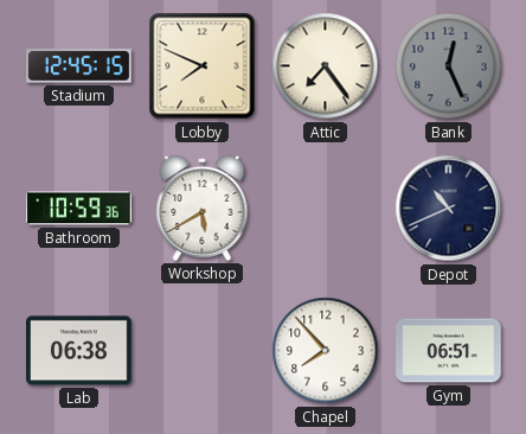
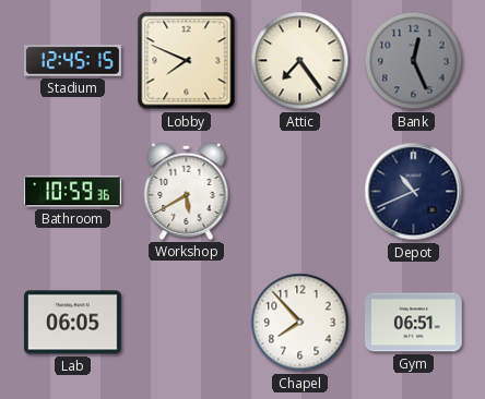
Lab: 06:38 -> 06:05
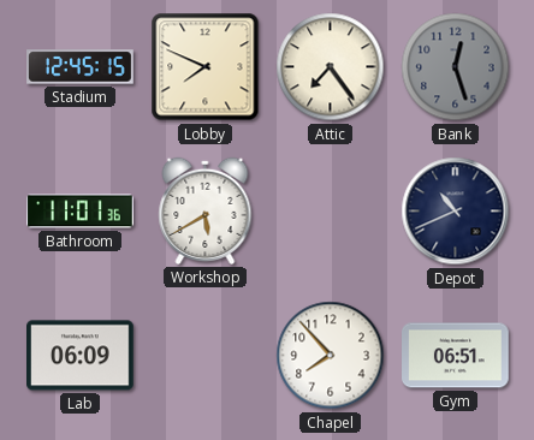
Bank: 12:26 -> 12:27
Bathroom: 10:59 -> 11:01
Lab: 06:05 -> 06:09
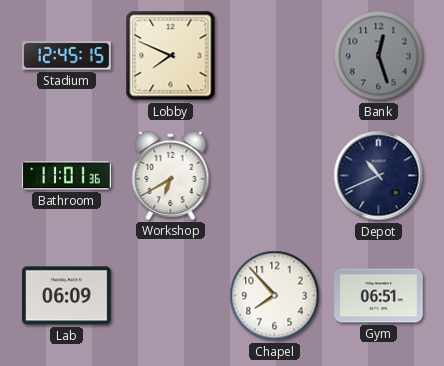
Attic: 7:24 -> none
Workshop: 5:40 -> 6:40
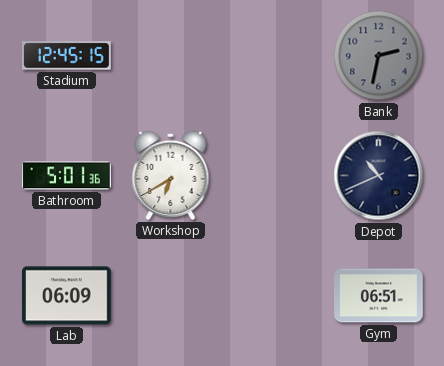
Lobby: 7:49 -> none
Bank: 12:27 -> 2:32
Bathroom: 11:01 -> 5:01
Chapel: 7:53 -> none
